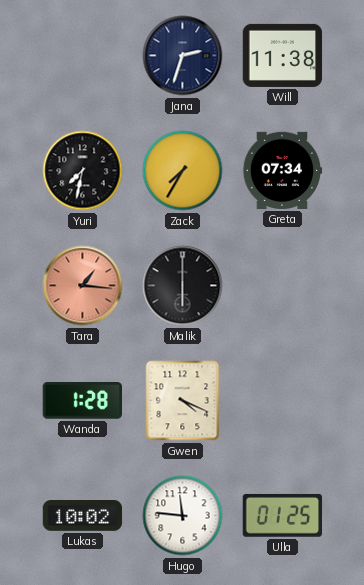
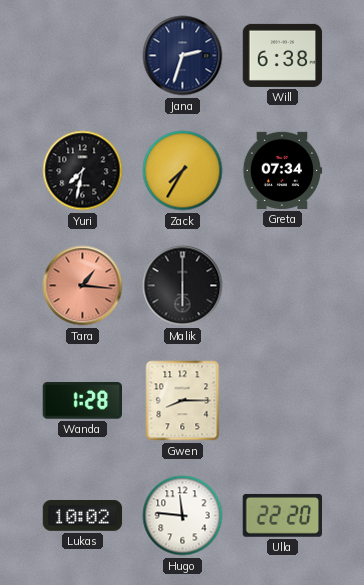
Will: 11:38 -> 6:38
Gwen: 4:19 -> 8:15
Ulla: 01:25 -> 22:20
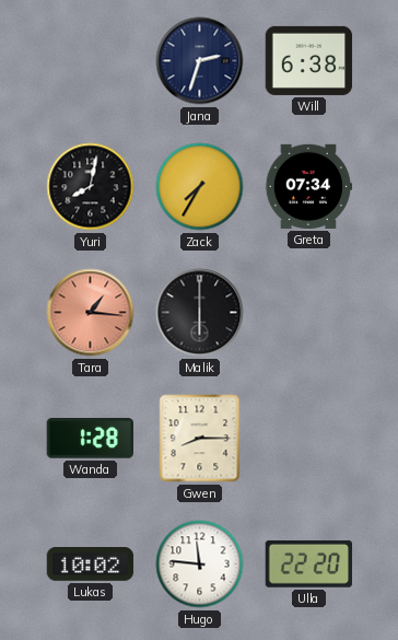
Yuri: 7:32 -> 8:02
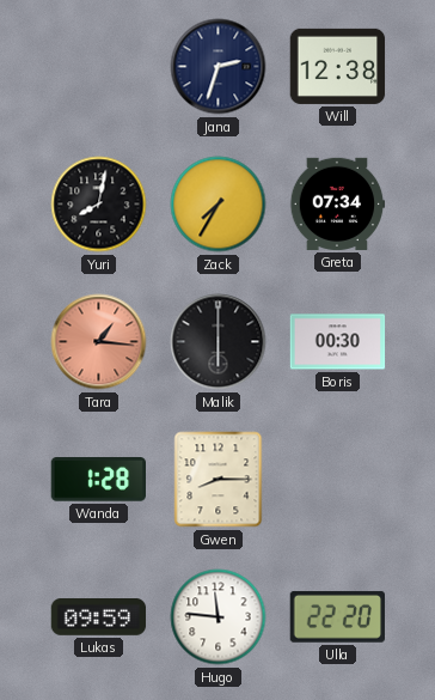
Will: 6:38 -> 12:38
Boris: none -> 00:30
Lukas: 10:02 -> 09:59
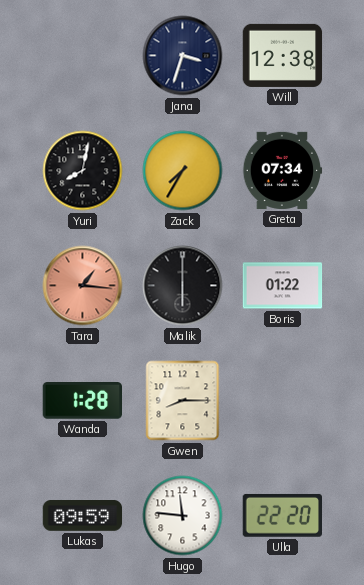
Jana: 2:33 -> 3:33
Boris: 00:30 -> 01:22
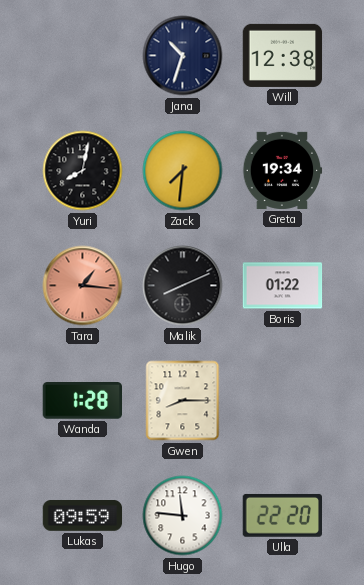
Jana: 3:33 -> 10:33
Zack: 7:35 -> 7:31
Greta: 07:34 -> 19:34
Malik: 6:00 -> 8:11
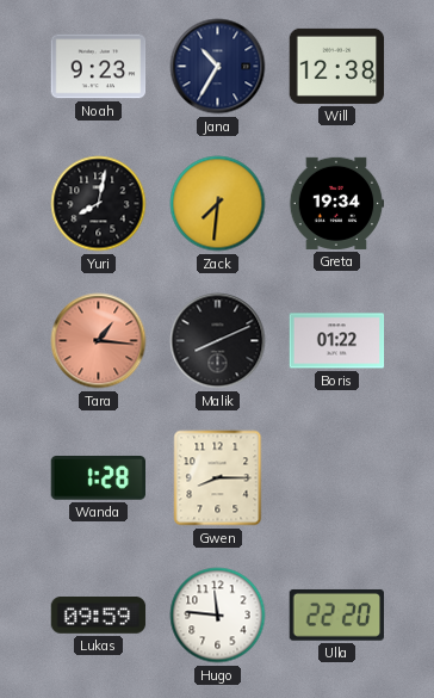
Noah: none -> 9:23
Jana: 10:33 -> 10:35
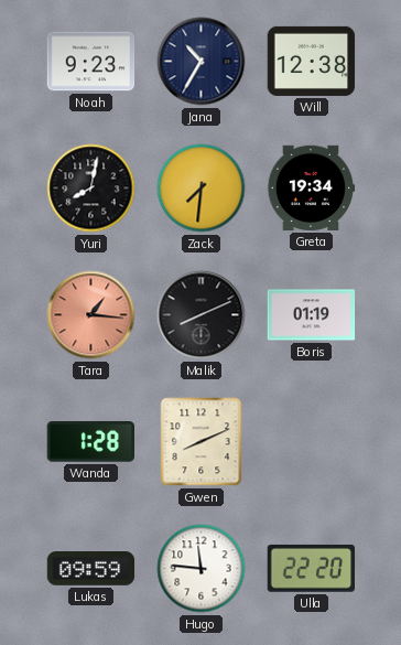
Boris: 01:22 -> 01:19
Gwen: 8:15 -> 8:11
